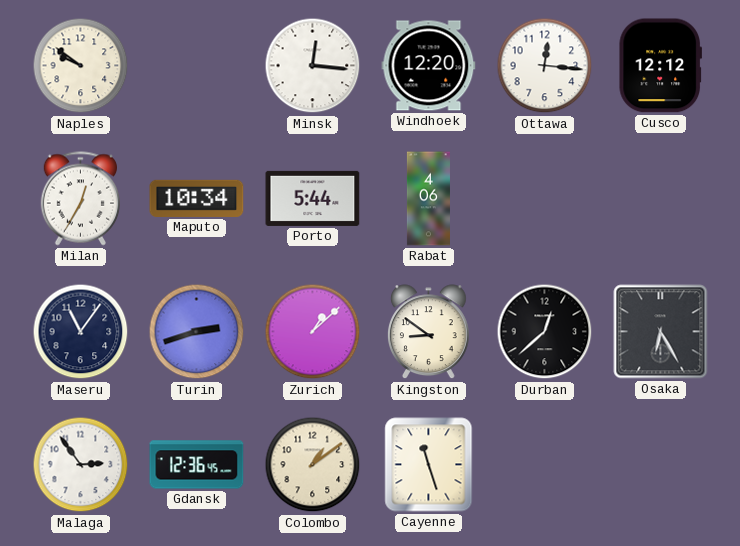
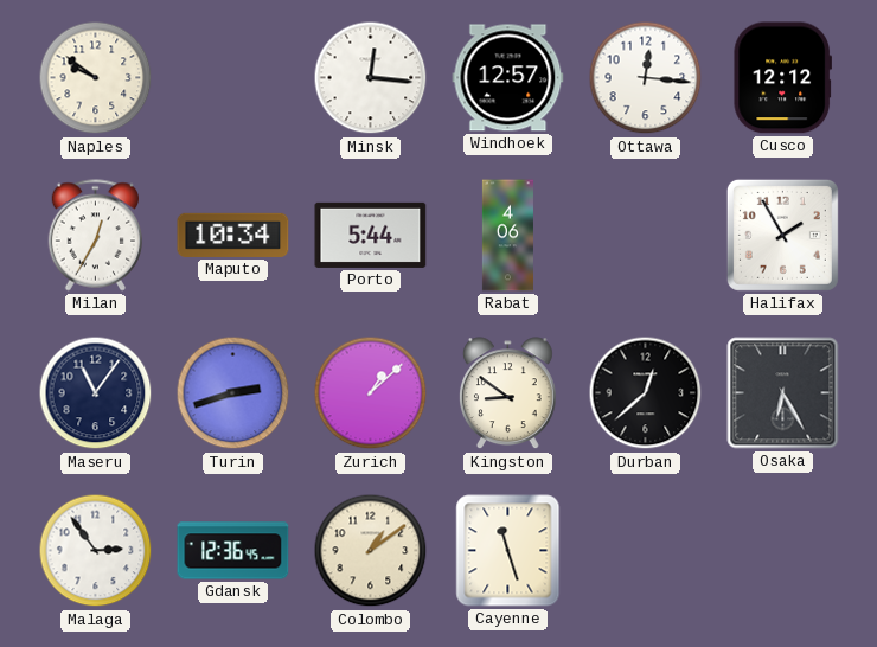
Windhoek: 12:20 -> 12:57
Halifax: none -> 1:55
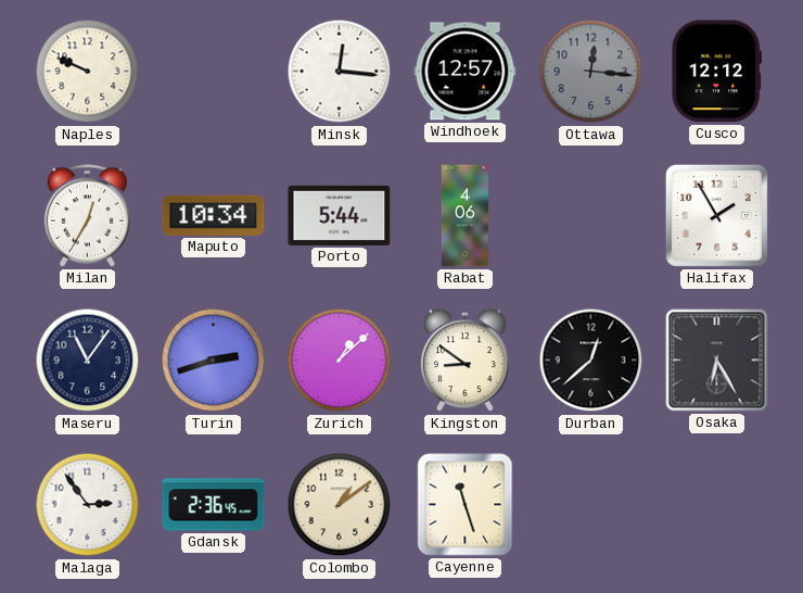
Naples: 9:51 -> 9:49
Ottawa dial: white -> grey
Gdansk: 12:36 -> 2:36
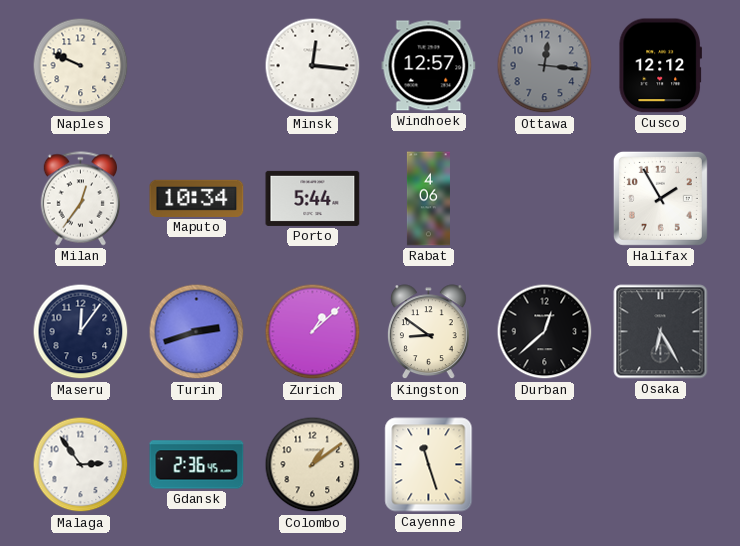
Milan: 12:35 -> 12:36
Maseru: 11:06 -> 12:06
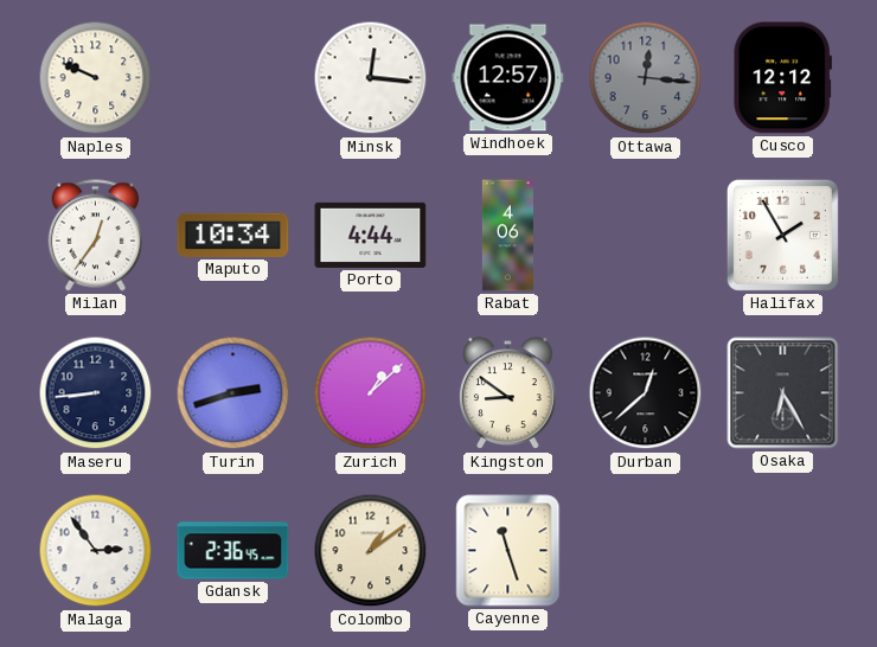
Porto: 5:44 -> 4:44
Maseru: 12:06 -> 8:44
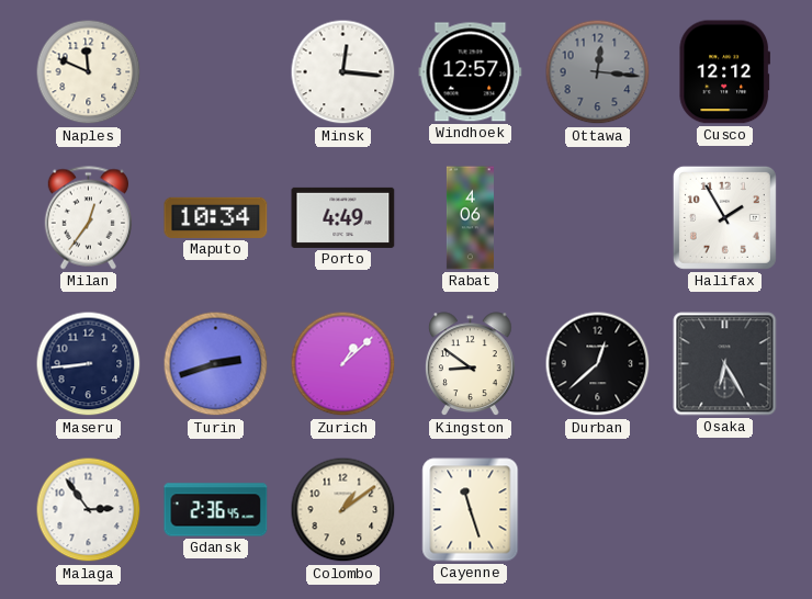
Naples: 9:49 -> 11:49
Porto: 4:44 -> 4:49
